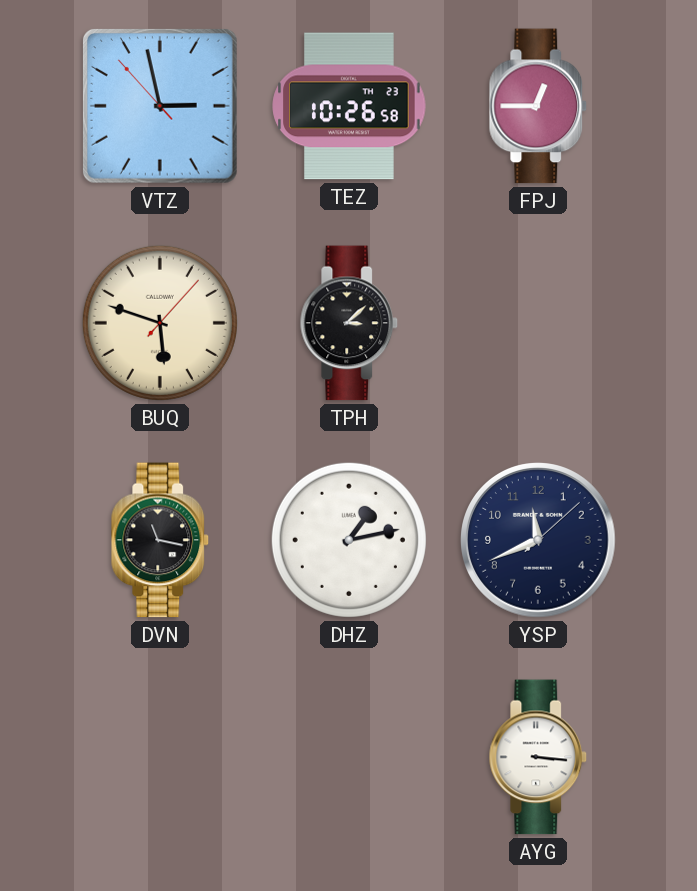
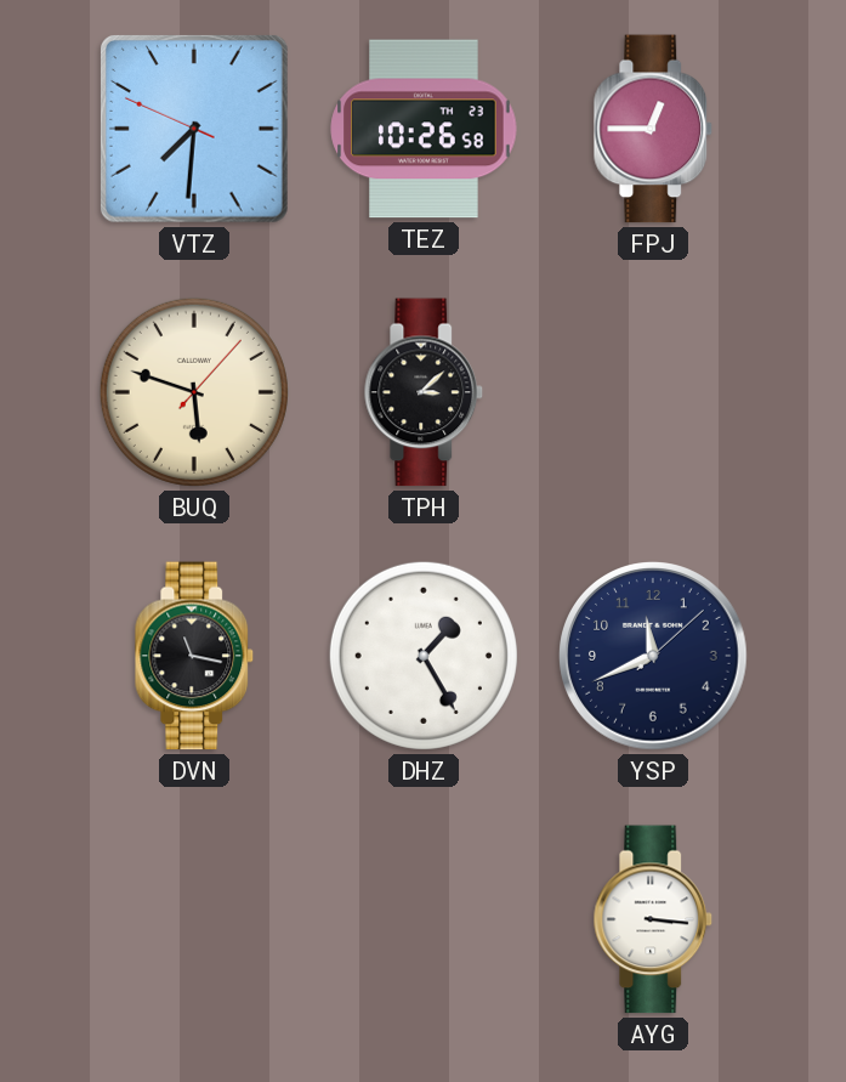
VTZ: 2:57 -> 7:30
DHZ: 1:13 -> 1:25
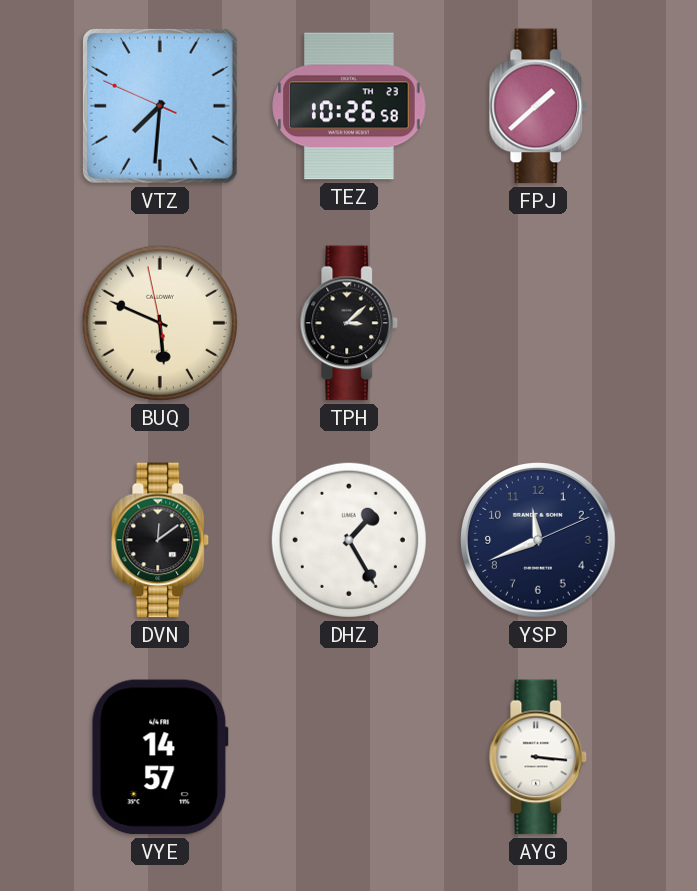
FPJ: 12:45 -> 1:38
BUQ: 5:48:07 -> 5:48:58
DVN: 11:17 -> 12:09
YSP: 11:41:08 -> 11:41:11
VYE: none -> 14:57
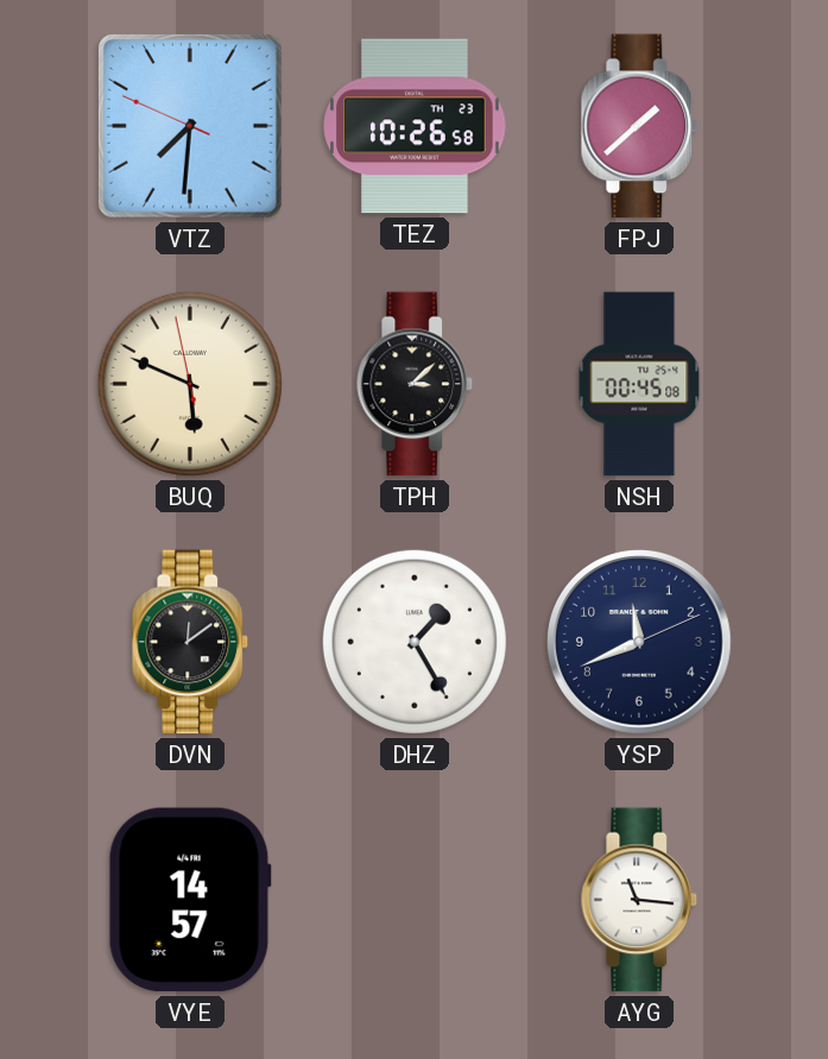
NSH: none -> 00:45
AYG: 3:16 -> 11:16
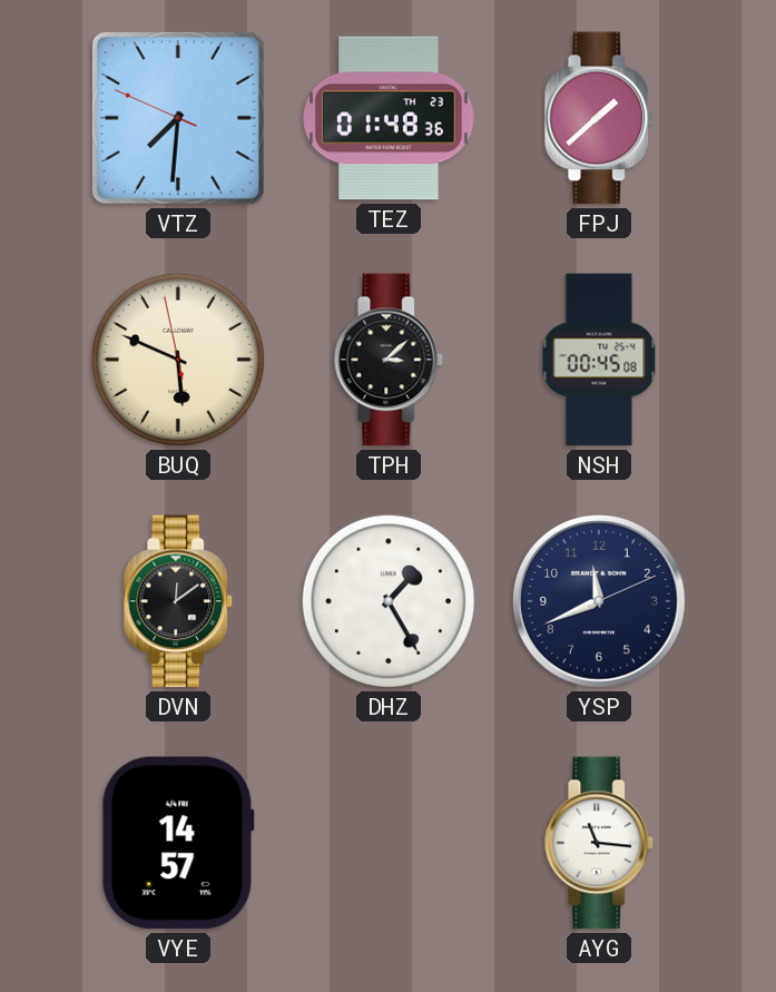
TEZ: 10:26 -> 01:48
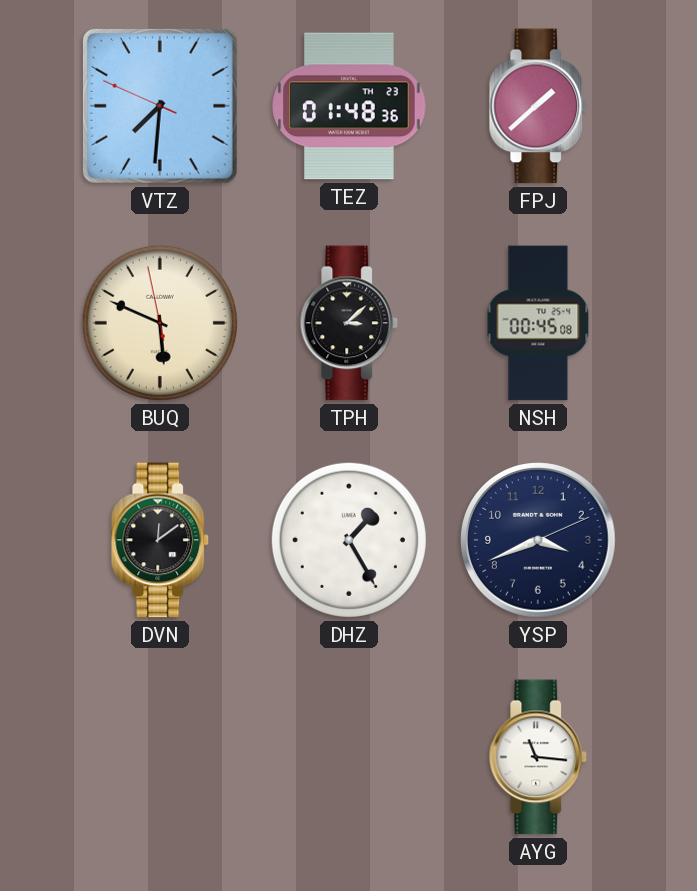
YSP: 11:41 -> 3:41
VYE: 14:57 -> none
